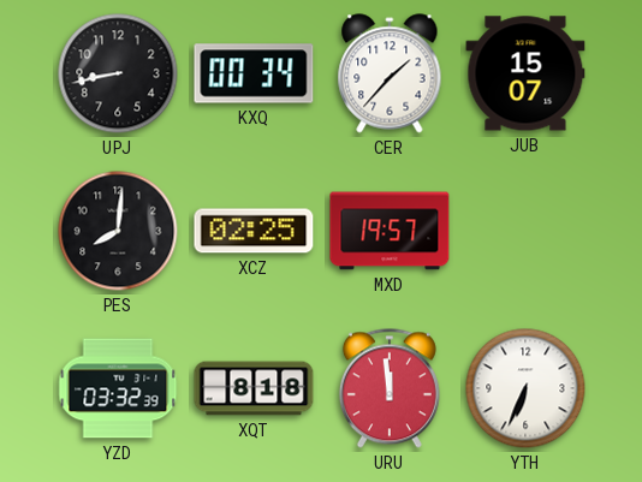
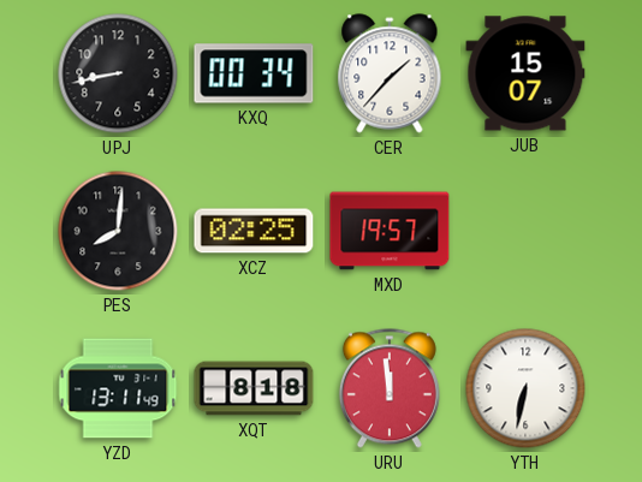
YZD: 03:32 -> 13:11
YTH: 6:34 -> 6:32
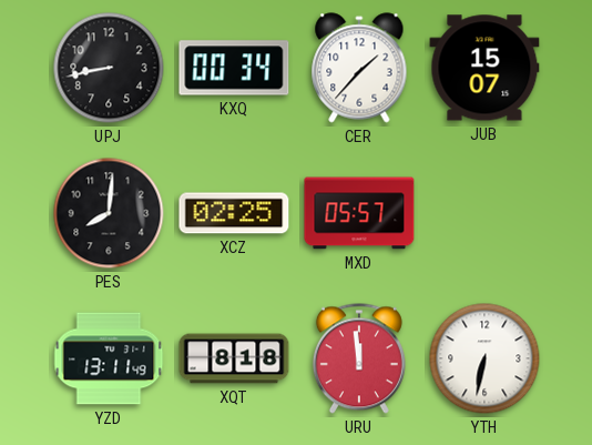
MXD: 19:57 -> 05:57
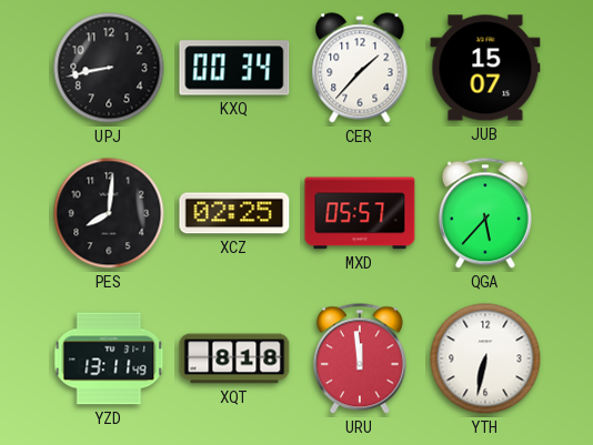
QGA: none -> 5:37
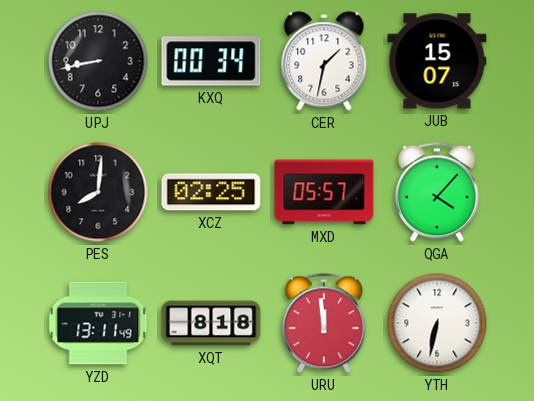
CER: 1:37 -> 1:32
QGA: 5:37 -> 4:07
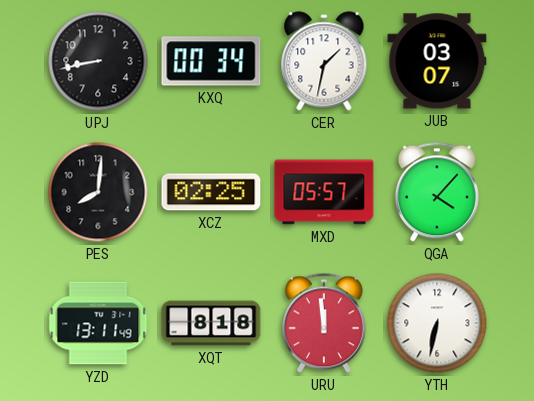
JUB: 15:07 -> 03:07
